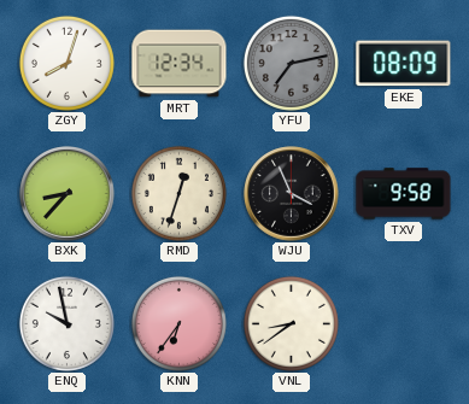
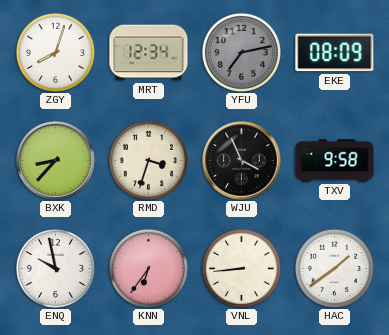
RMD: 12:33 -> 3:33
VNL: 8:39 -> 8:44
HAC: none -> 1:39
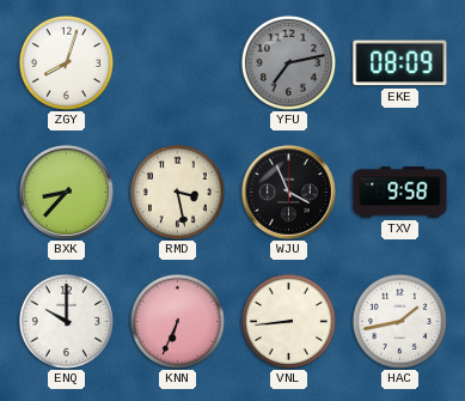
MRT: 12:34 -> none
RMD: 3:33 -> 3:28
ENQ: 9:58 -> 10:00
KNN: 6:36 -> 6:34
HAC: 1:39 -> 1:43
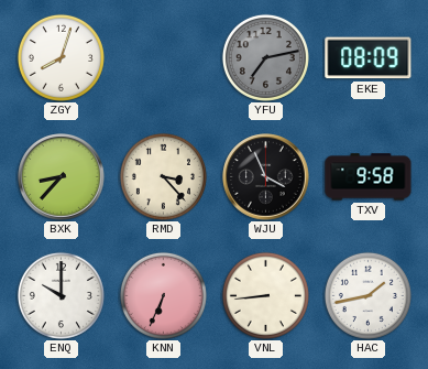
RMD: 3:28 -> 3:23
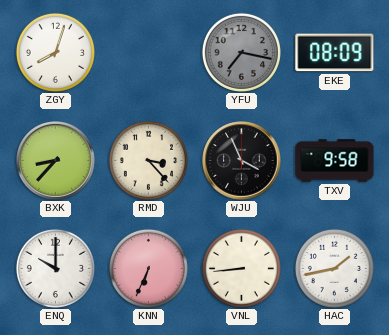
YFU: 7:13 -> 7:17
